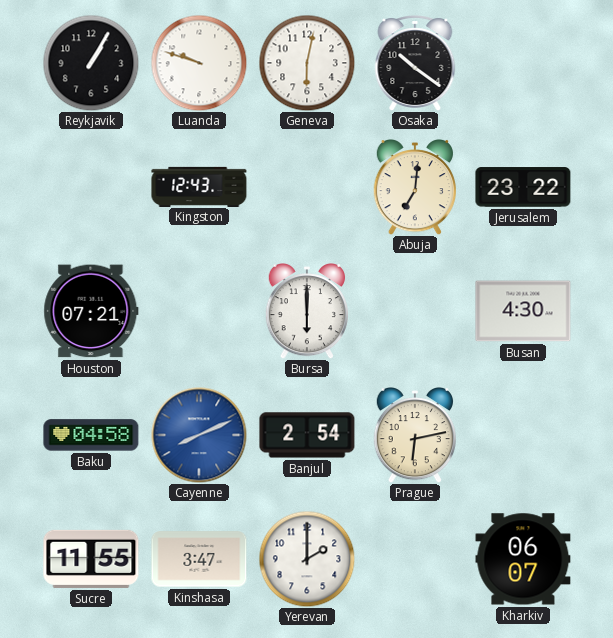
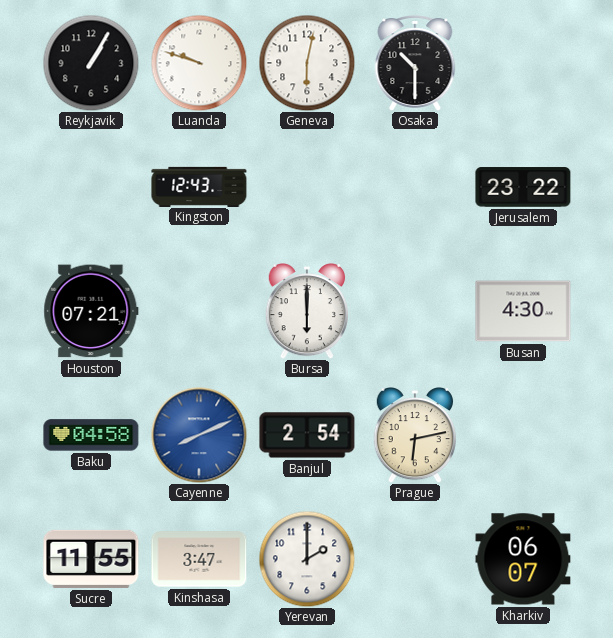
Osaka: 10:21 -> 10:30
Abuja: 7:01 -> none
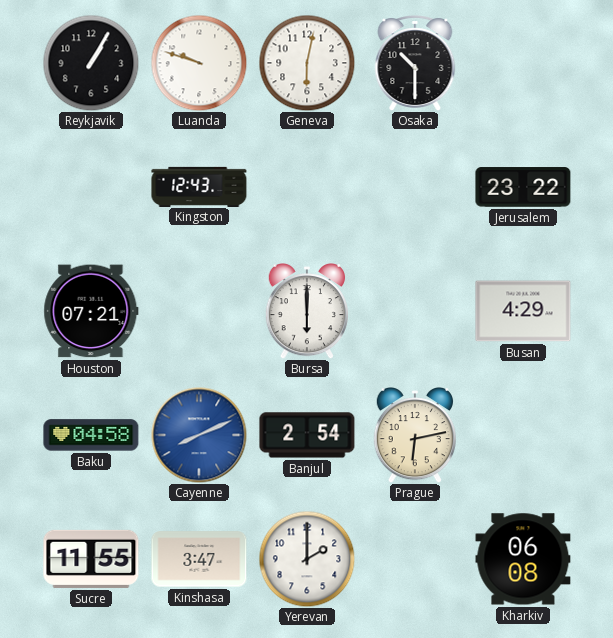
Busan: 4:30 -> 4:29
Kharkiv: 06:07 -> 06:08
